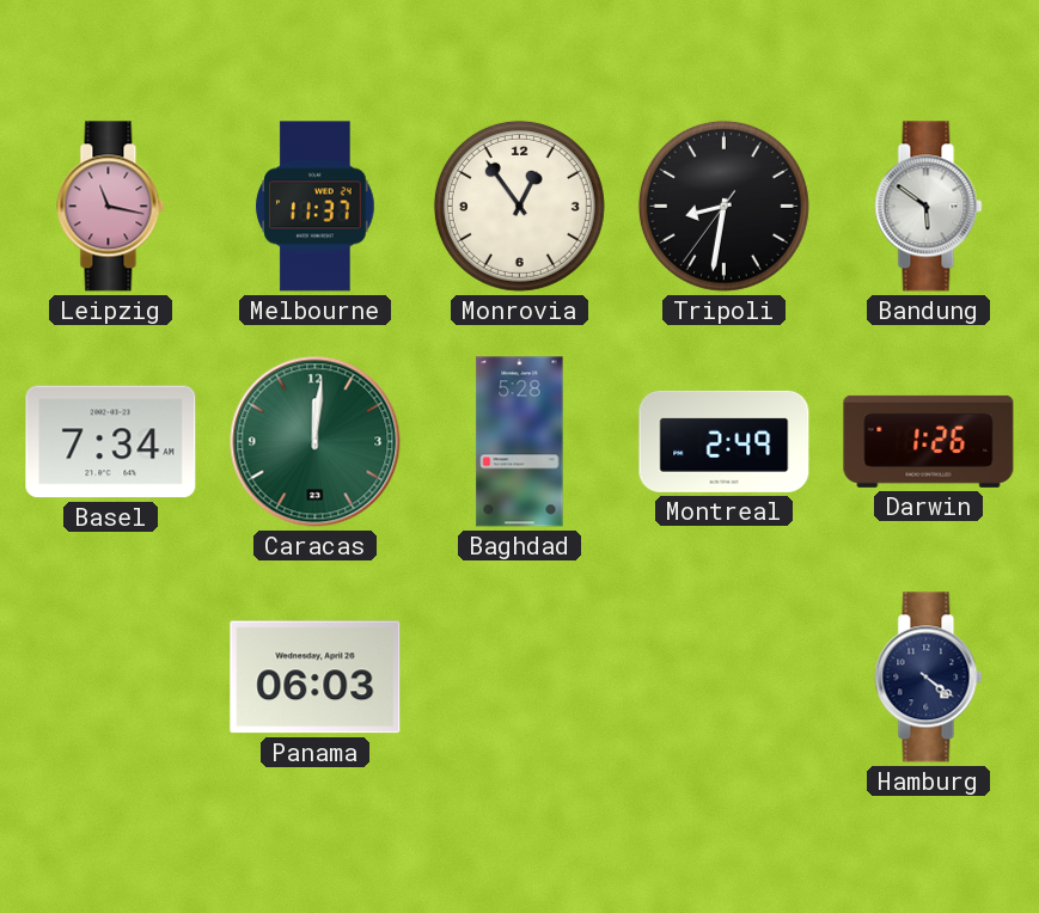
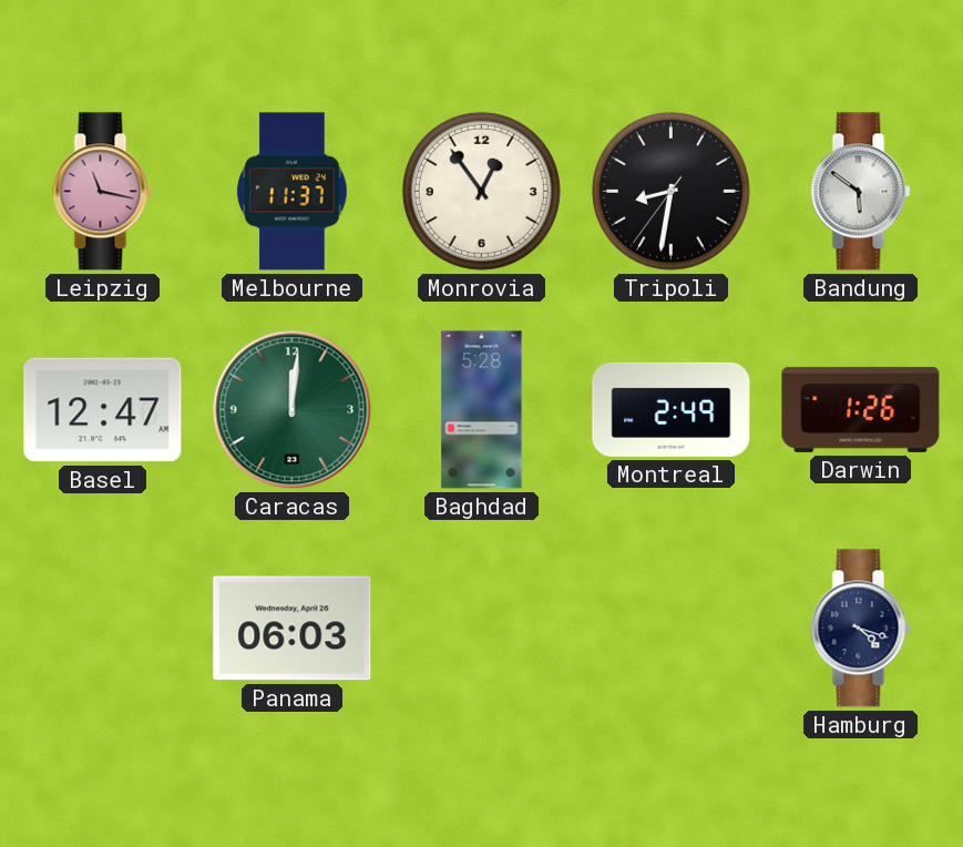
Basel: 7:34 -> 12:47
Hamburg: 4:21 -> 4:18
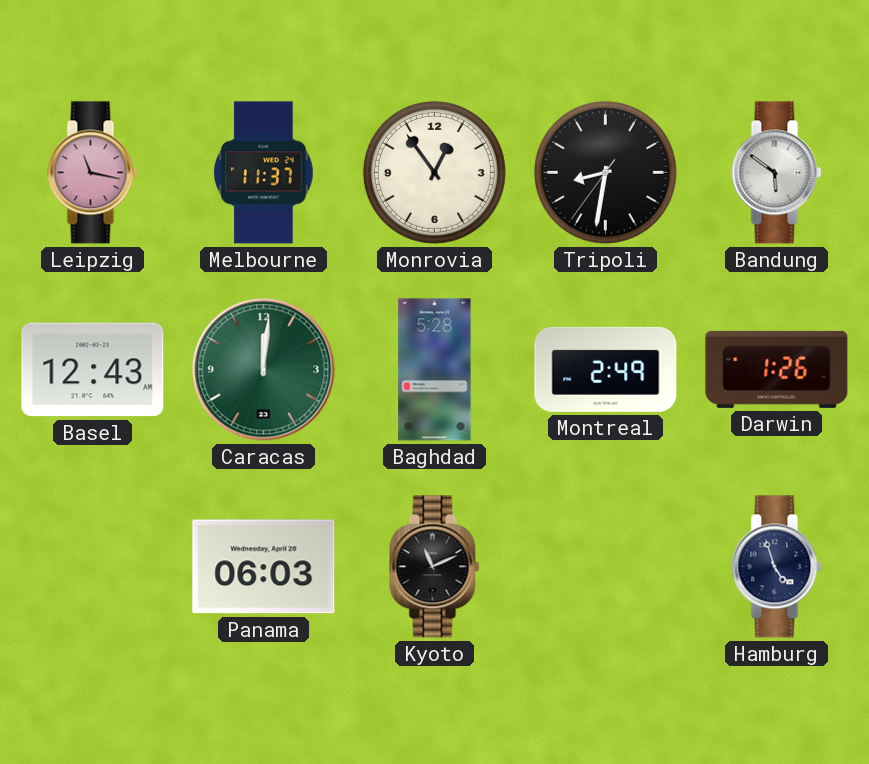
Basel: 12:47 -> 12:43
Kyoto: none -> 11:11
Hamburg: 4:18 -> 4:57
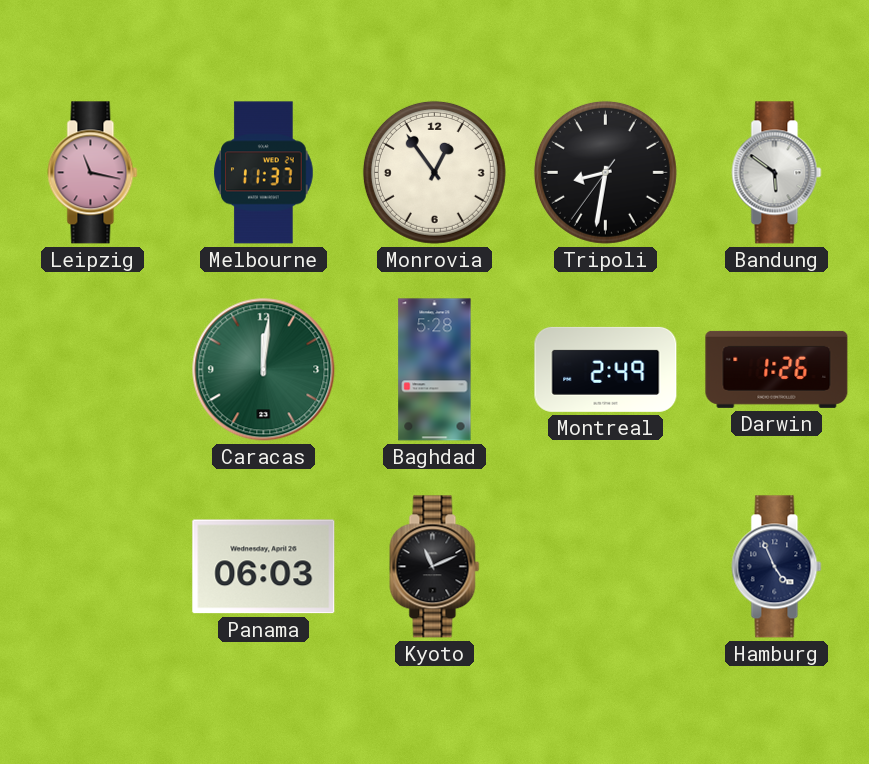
Basel: 12:43 -> none
Hamburg: 4:57 -> 4:56
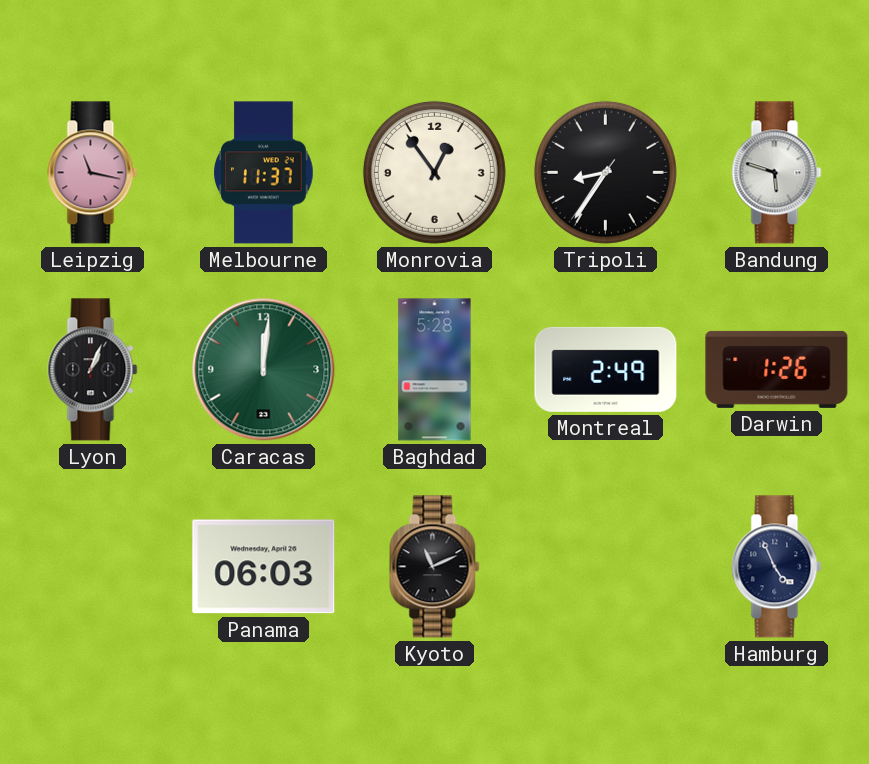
Tripoli: 8:31 -> 8:35
Bandung: 5:51 -> 5:48
Lyon: none -> 1:04
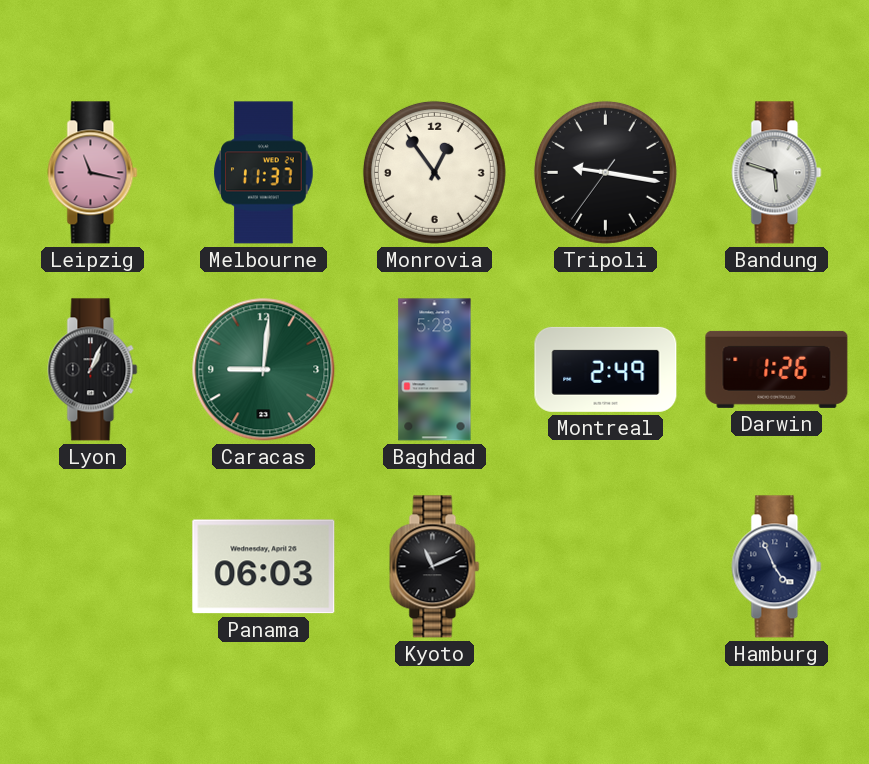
Tripoli: 8:35 -> 9:16
Caracas: 12:01 -> 9:01
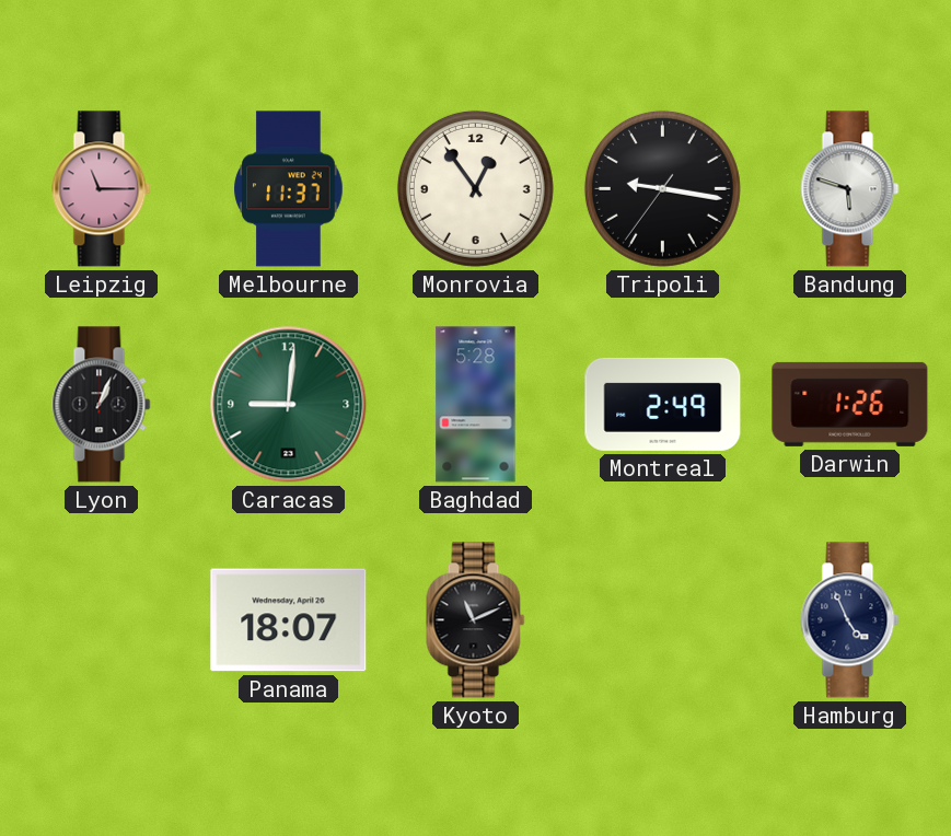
Leipzig: 11:17 -> 11:15
Panama: 06:03 -> 18:07
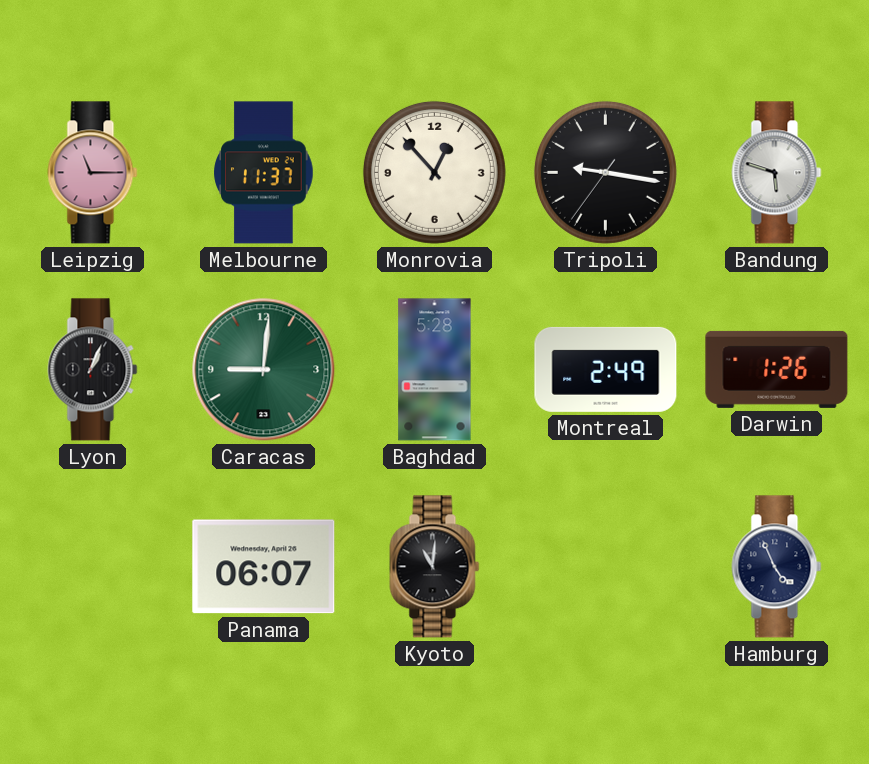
Monrovia: 12:54 -> 12:53
Panama: 18:07 -> 06:07
Kyoto: 11:11 -> 11:01
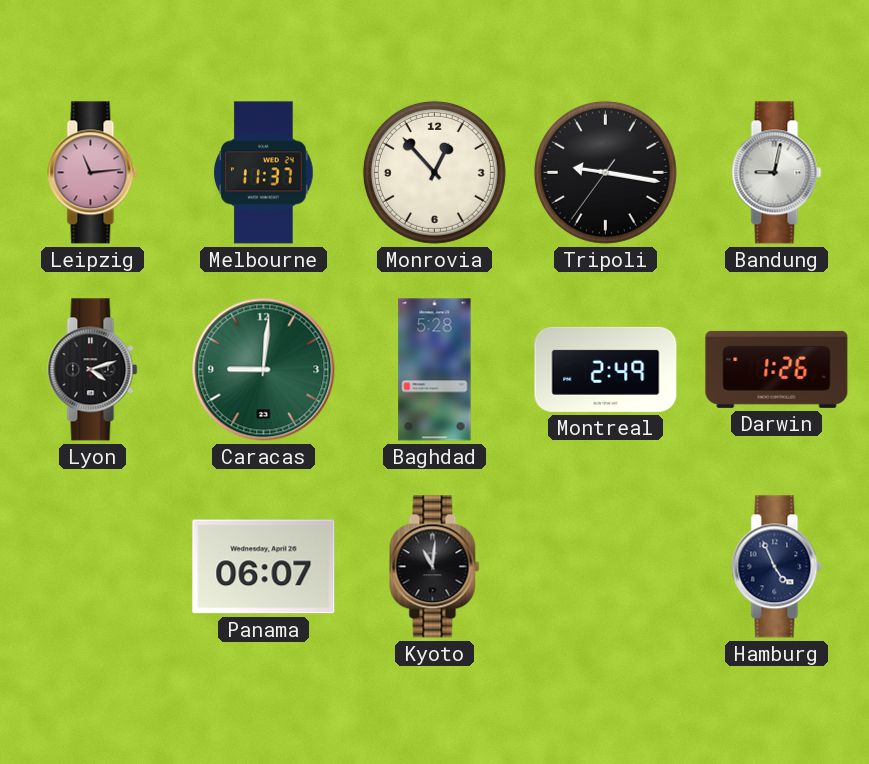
Leipzig: 11:15 -> 11:14
Bandung: 5:48 -> 9:02
Lyon: 1:04 -> 4:12
